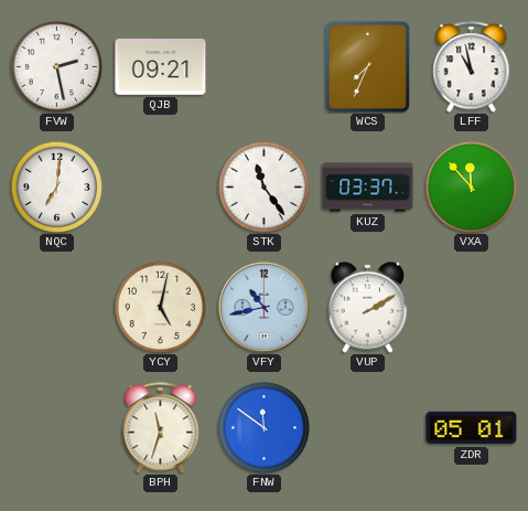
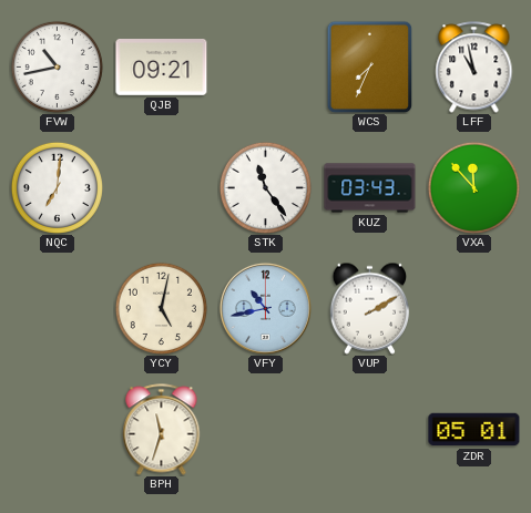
FVW: 2:28 -> 10:43
KUZ: 03:37 -> 03:43
FNW: 11:51 -> none
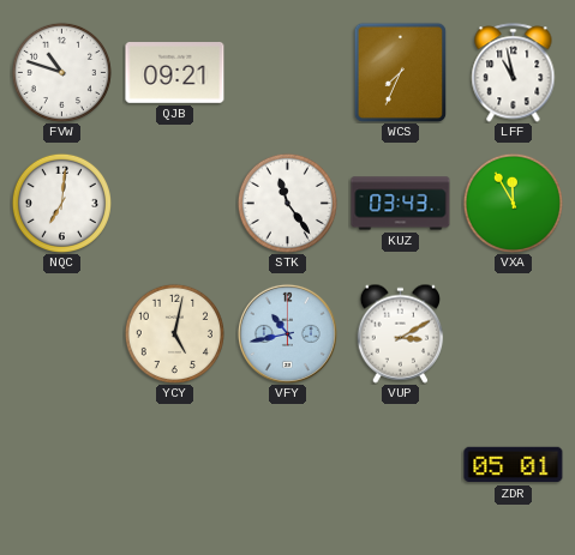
FVW: 10:43 -> 10:48
VXA: 11:53 -> 11:55
VUP: 2:10 -> 3:10
BPH: 11:33 -> none
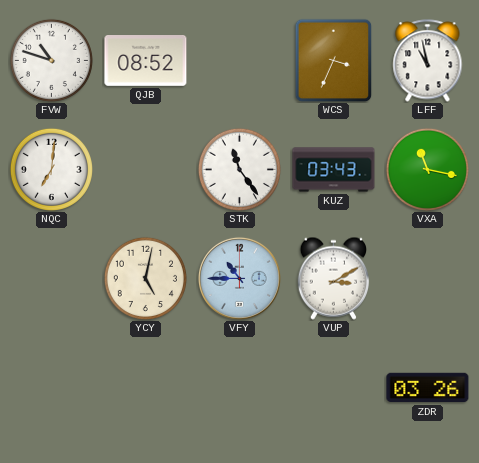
QJB: 09:21 -> 08:52
WCS: 7:34 -> 3:34
VXA: 11:55 -> 11:17
VFY: 10:43 -> 10:45
ZDR: 05:01 -> 03:26
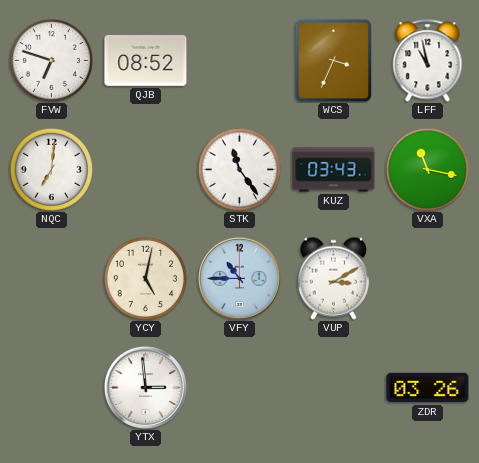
FVW: 10:48 -> 6:48
YTX: none -> 2:59
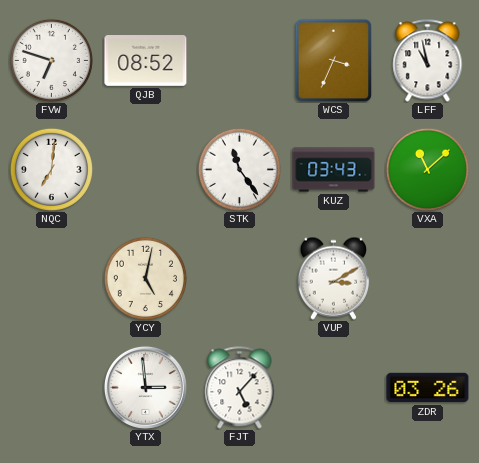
VXA: 11:17 -> 11:08
VFY: 10:45 -> none
FJT: none -> 5:07
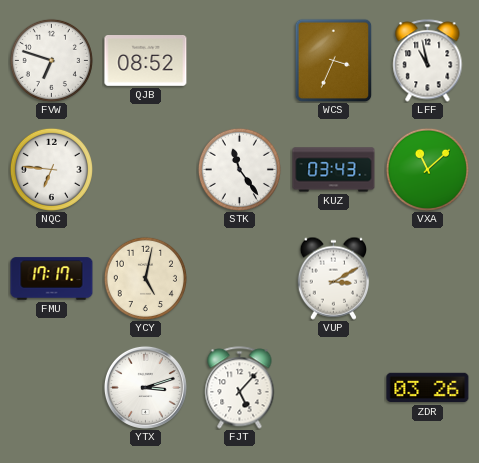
NQC: 7:01 -> 6:46
FMU: none -> 17:17
YTX: 2:59 -> 3:12
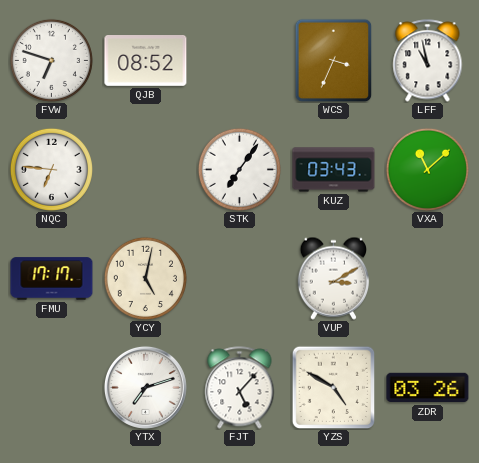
STK: 11:24 -> 7:06
YTX: 3:12 -> 7:12
YZS: none -> 4:50
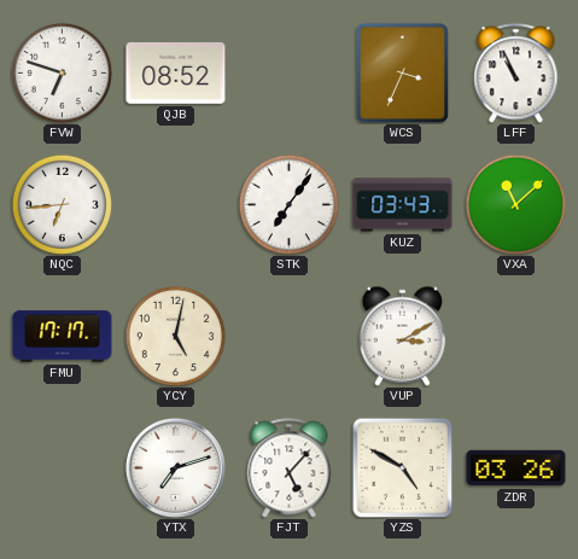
LFF: 10:58 -> 10:56
NQC: 6:46 -> 6:44
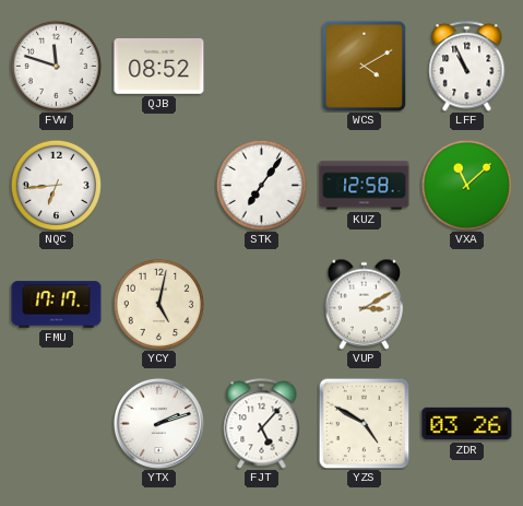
FVW: 6:48 -> 11:48
WCS: 3:34 -> 4:10
KUZ: 03:43 -> 12:58
YTX: 7:12 -> 2:12
